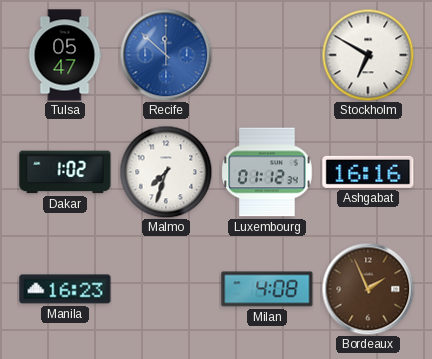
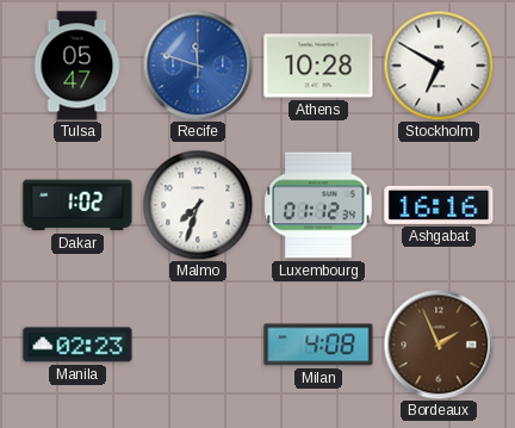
Recife: 11:52 -> 11:48
Athens: none -> 10:28
Manila: 16:23 -> 02:23
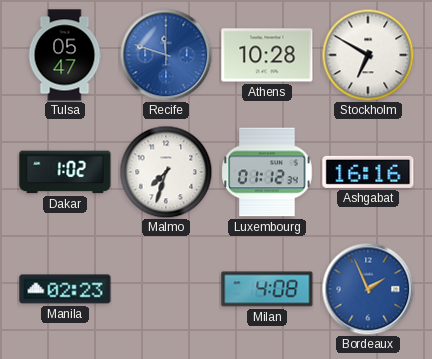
Bordeaux dial: brown -> blue
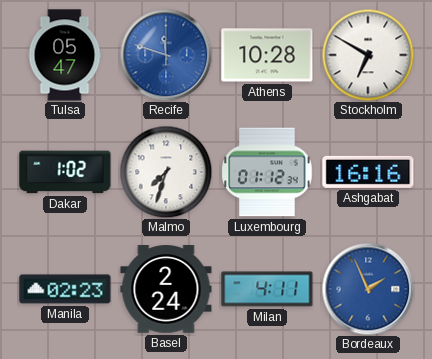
Basel: none -> 2:24
Milan: 4:08 -> 4:11
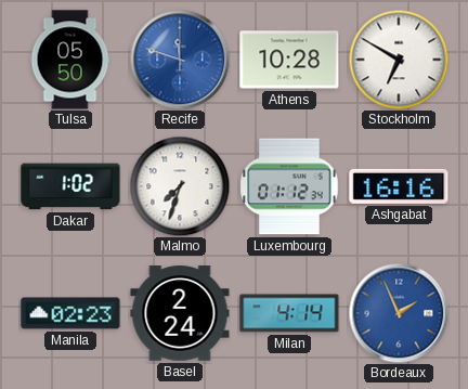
Tulsa: 05:47 -> 05:50
Milan: 4:11 -> 4:14
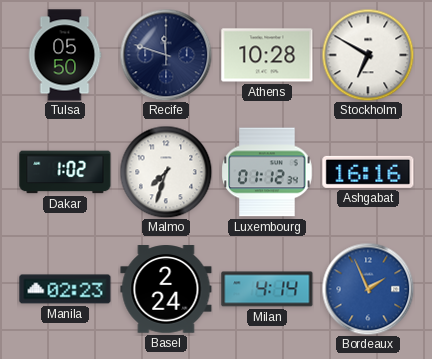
Recife dial: blue -> navy
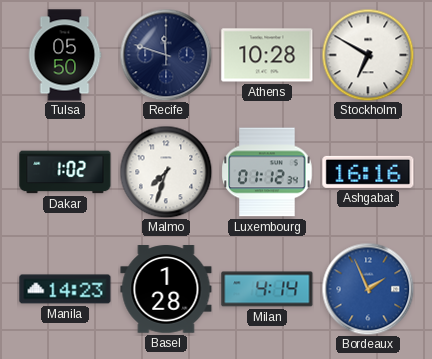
Manila: 02:23 -> 14:23
Basel: 2:24 -> 1:28
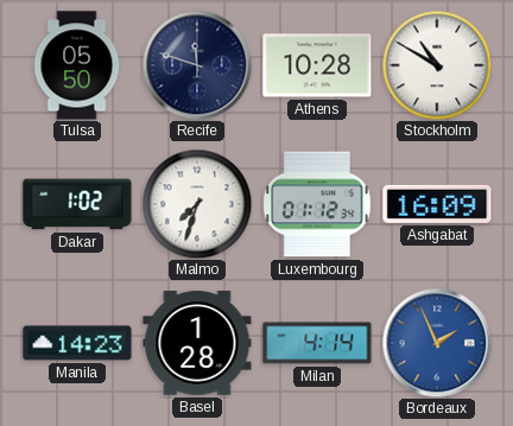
Stockholm: 6:50 -> 10:50
Ashgabat: 16:16 -> 16:09
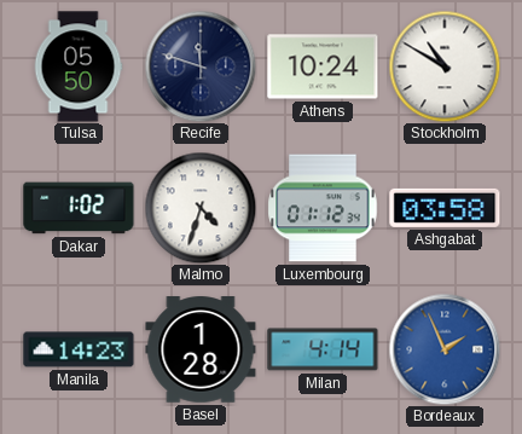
Athens: 10:28 -> 10:24
Malmo: 7:33 -> 4:33
Ashgabat: 16:09 -> 03:58
